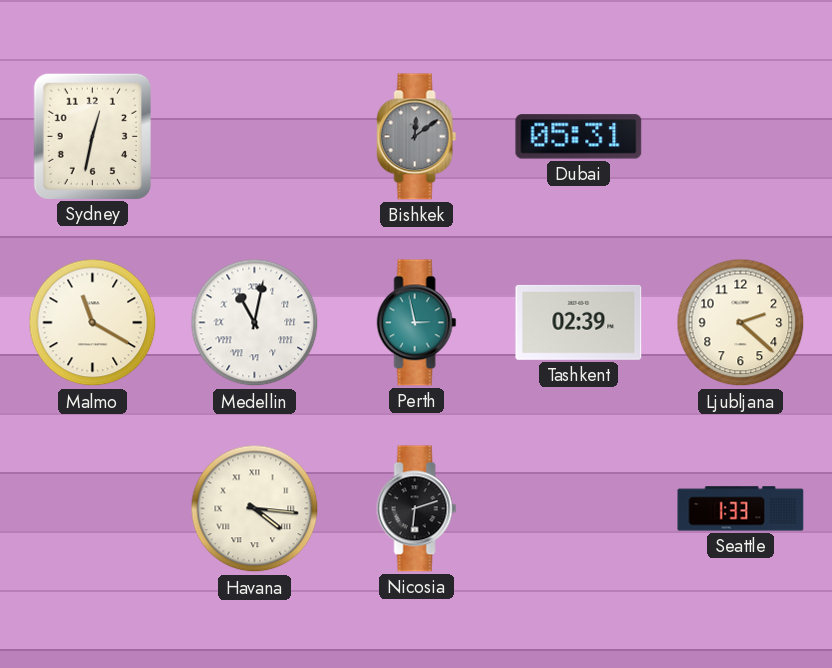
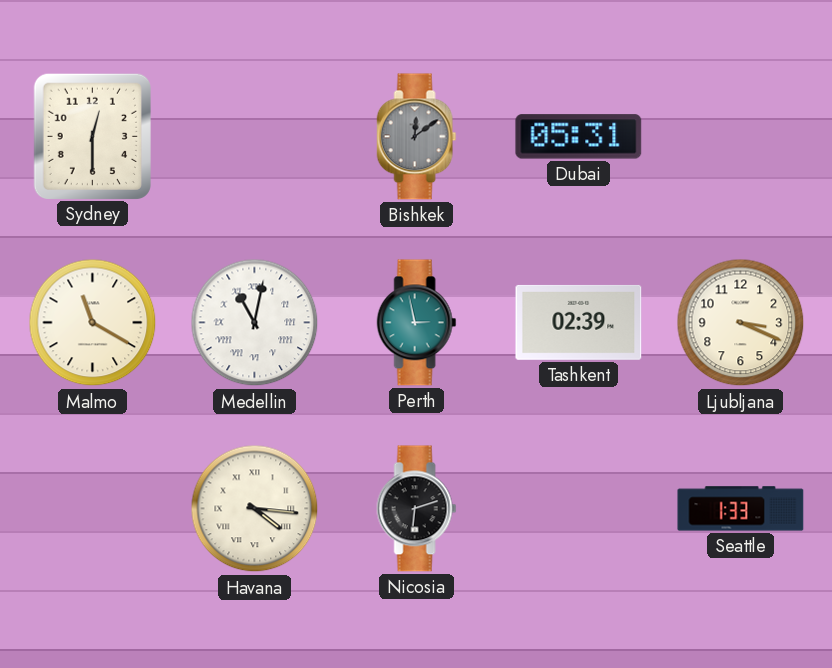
Sydney: 12:32 -> 12:30
Ljubljana: 2:22 -> 3:19
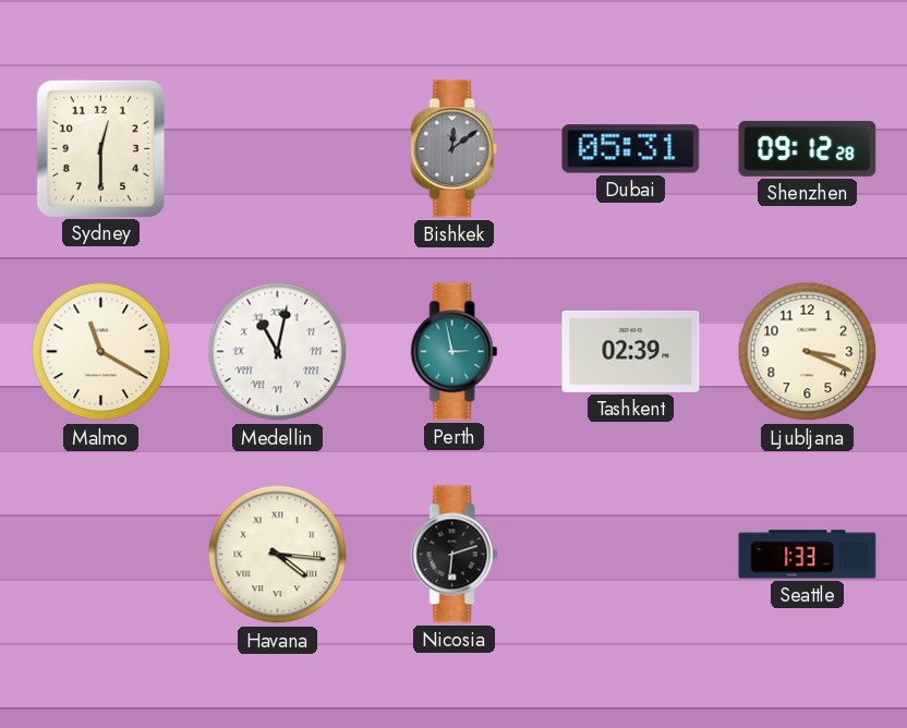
Shenzhen: none -> 09:12
